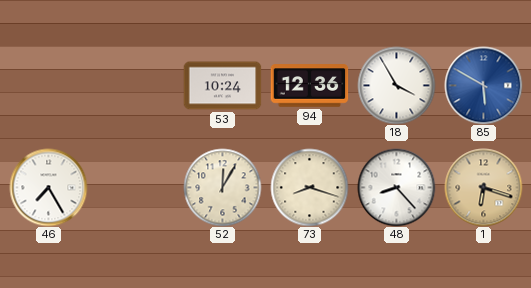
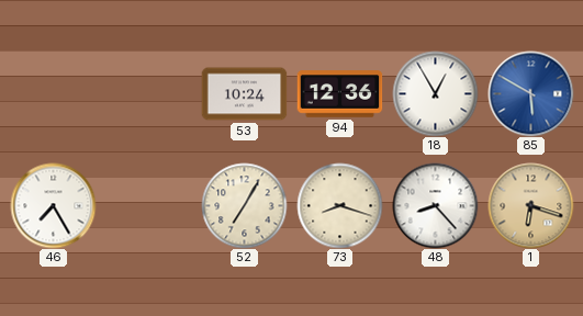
18: 3:55 -> 12:55
52: 12:05 -> 7:05
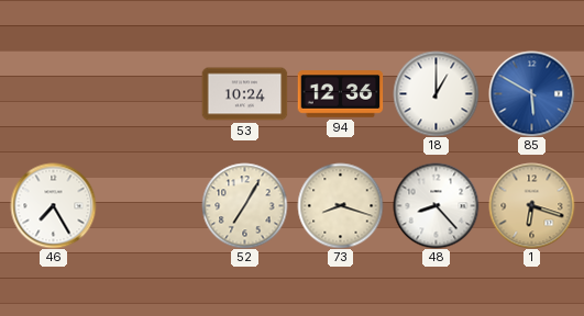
18: 12:55 -> 1:00
